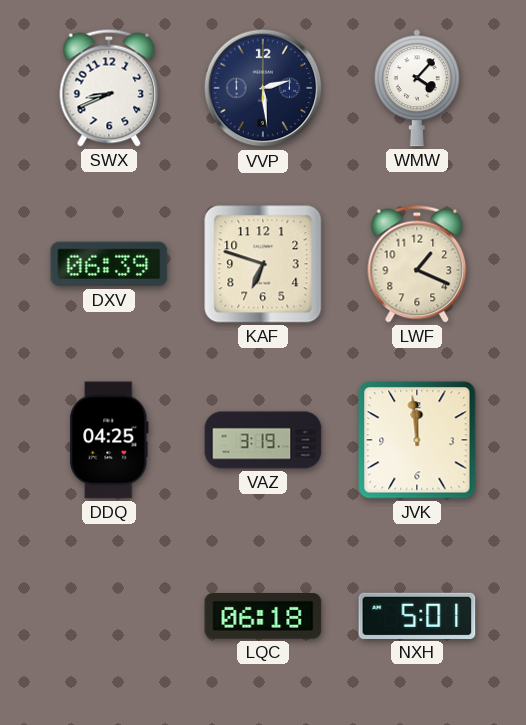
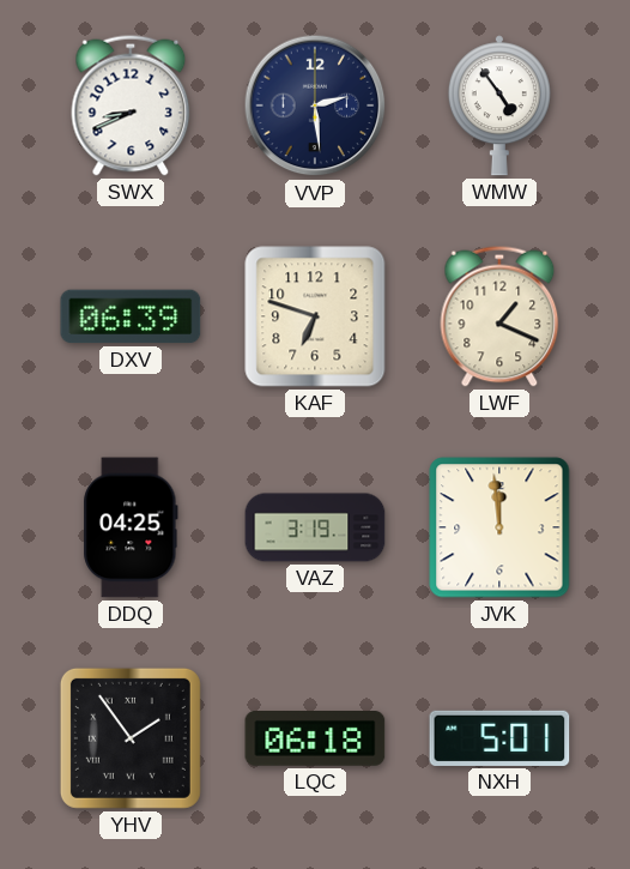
WMW: 4:07 -> 4:54
YHV: none -> 1:54
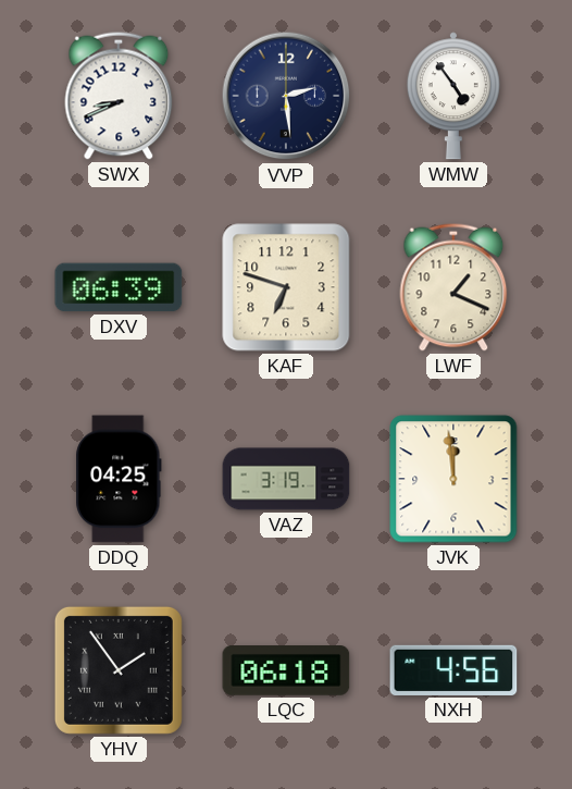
NXH: 5:01 -> 4:56
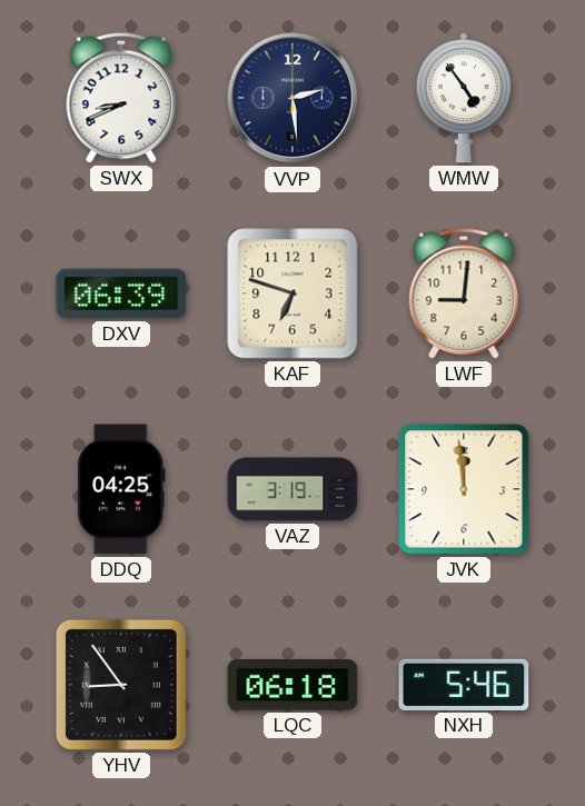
LWF: 1:19 -> 9:01
YHV: 1:54 -> 8:54
NXH: 4:56 -> 5:46
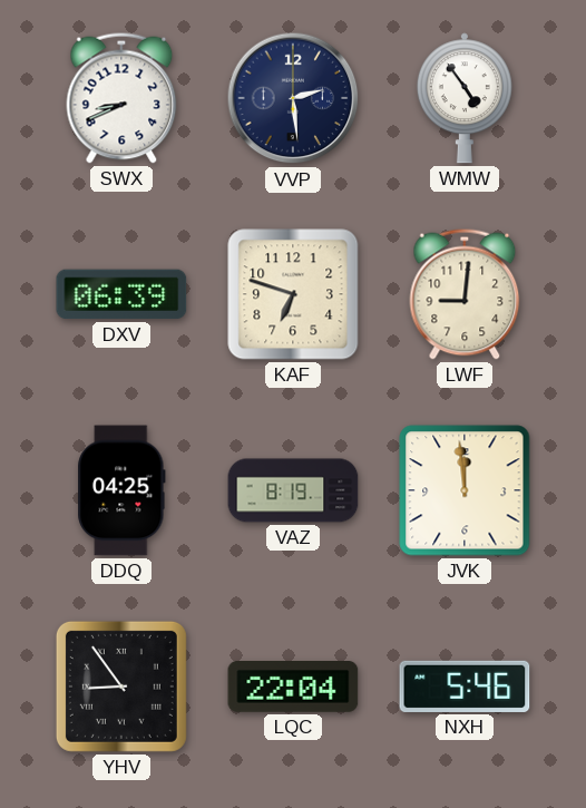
VAZ: 3:19 -> 8:19
LQC: 06:18 -> 22:04
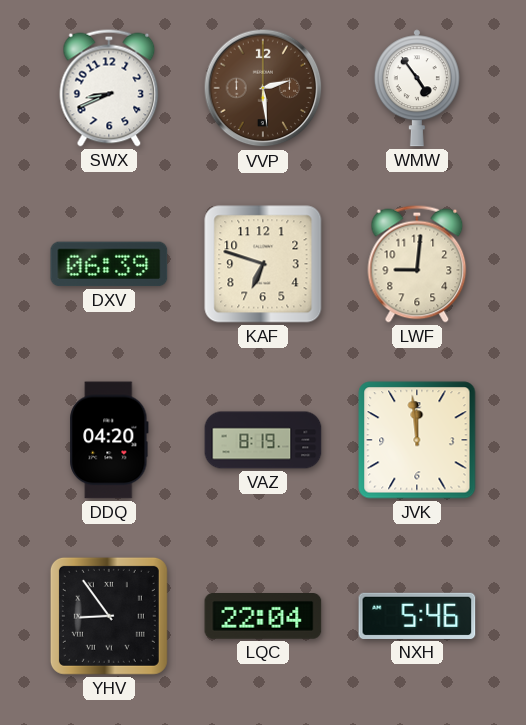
VVP dial: navy -> brown
DDQ: 04:25 -> 04:20
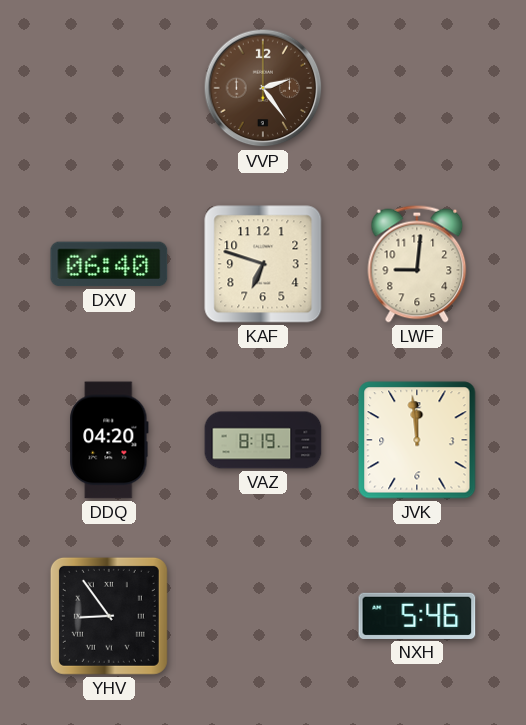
SWX: 8:41 -> none
VVP: 2:29 -> 2:24
WMW: 4:54 -> none
DXV: 06:39 -> 06:40
LQC: 22:04 -> none
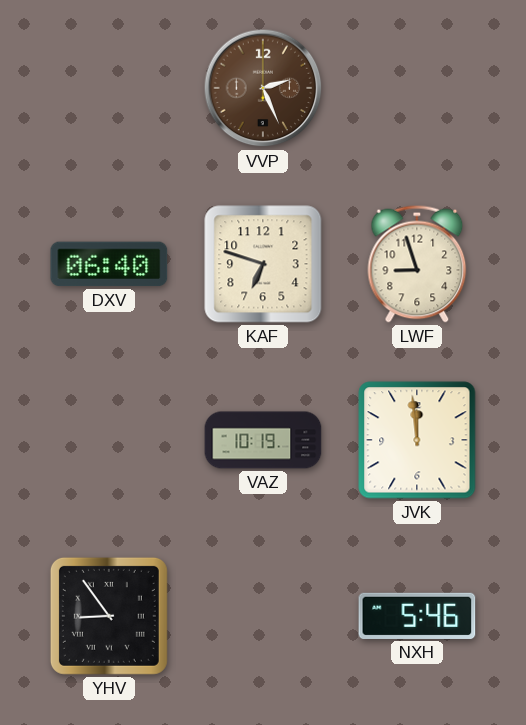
VVP: 2:24 -> 2:26
LWF: 9:01 -> 8:57
DDQ: 04:20 -> none
VAZ: 8:19 -> 10:19
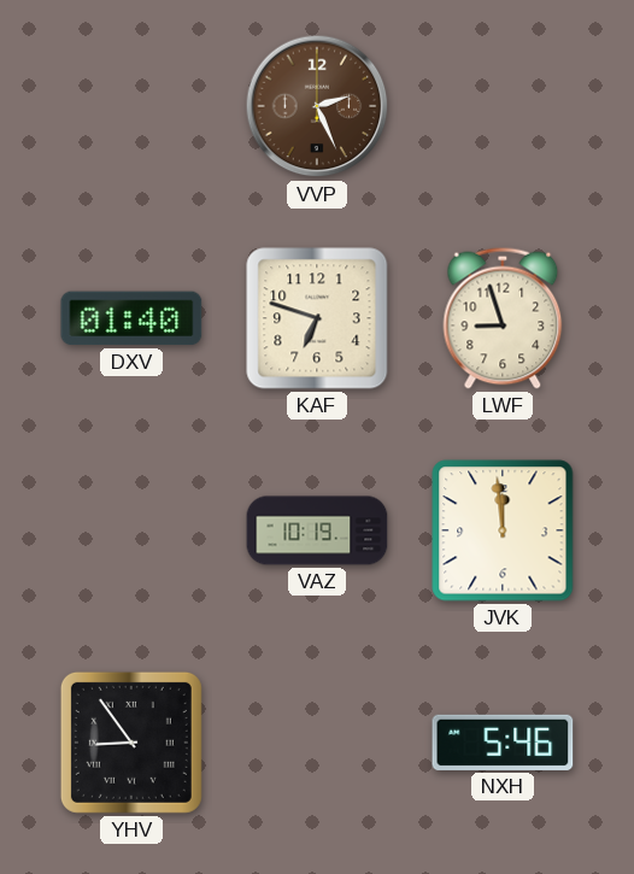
DXV: 06:40 -> 01:40
